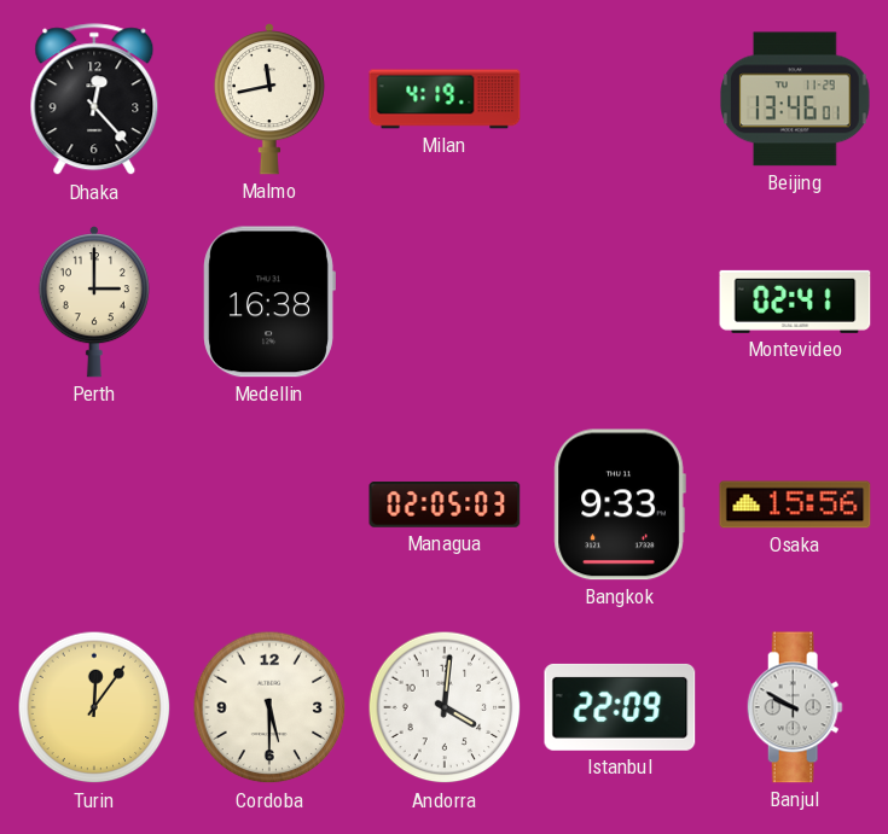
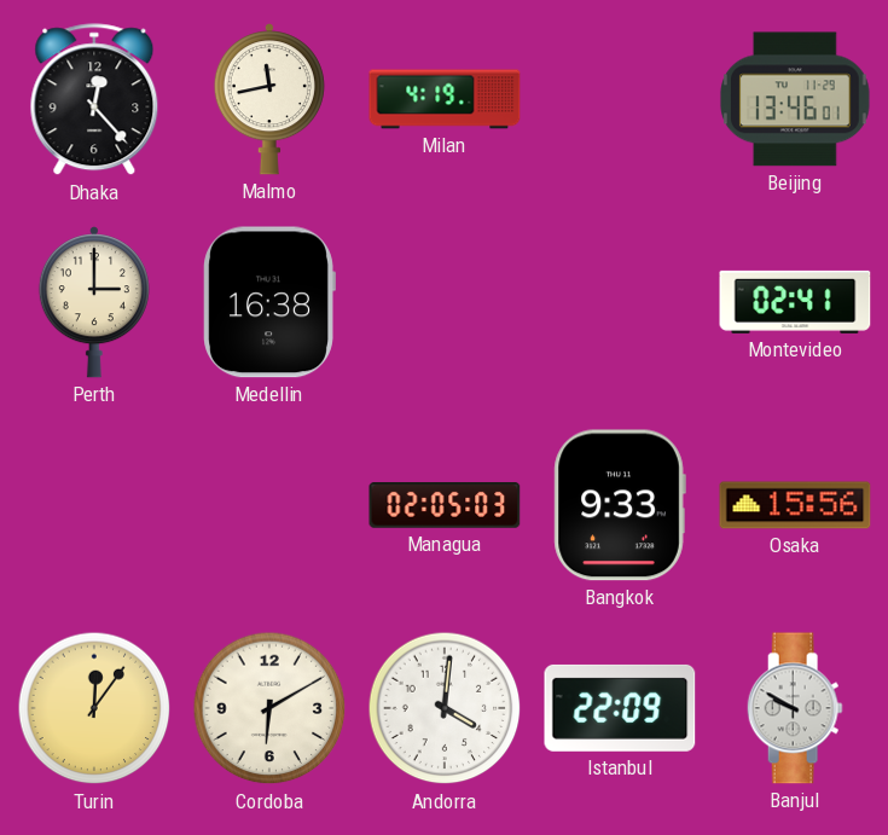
Cordoba: 5:30 -> 6:10
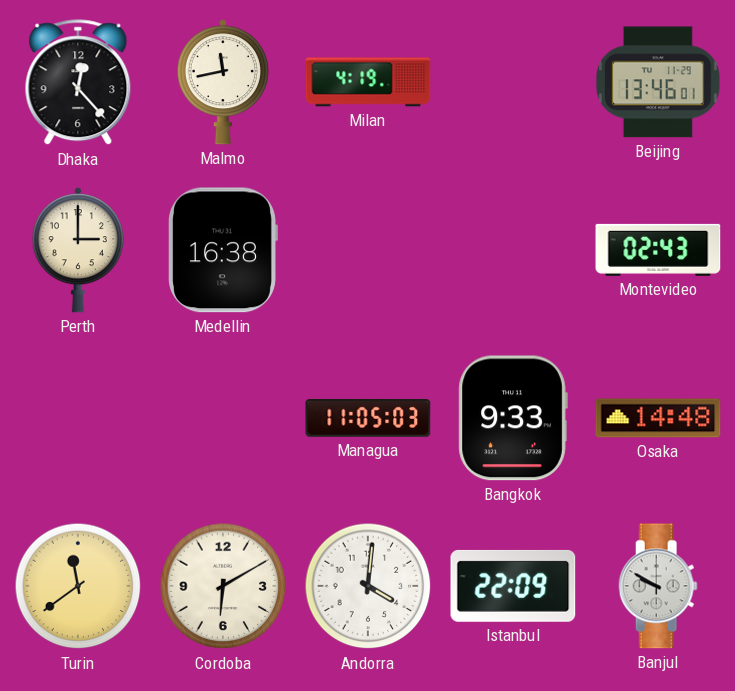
Montevideo: 02:41 -> 02:43
Managua: 02:05 -> 11:05
Osaka: 15:56 -> 14:48
Turin: 12:06 -> 11:39
